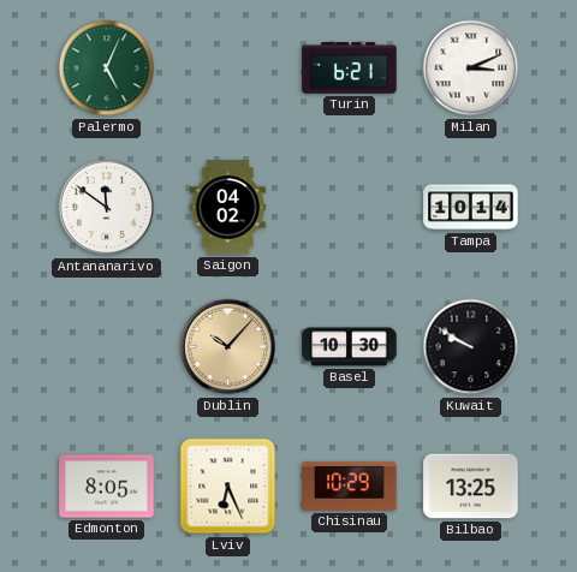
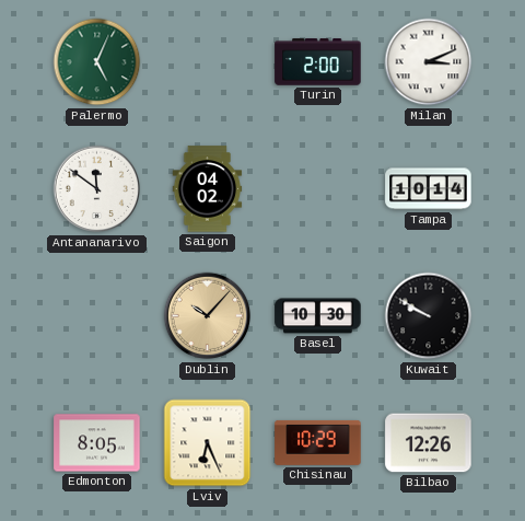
Turin: 6:21 -> 2:00
Bilbao: 13:25 -> 12:26
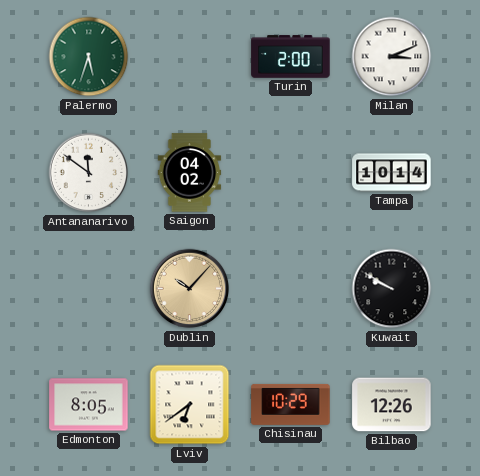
Palermo: 5:04 -> 5:33
Basel: 10:30 -> none
Lviv: 6:26 -> 6:39
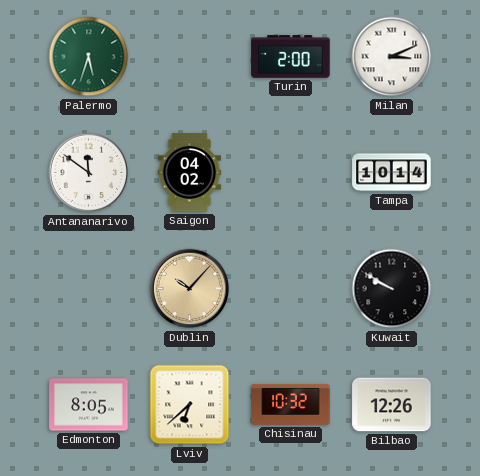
Lviv: 6:39 -> 6:38
Chisinau: 10:29 -> 10:32
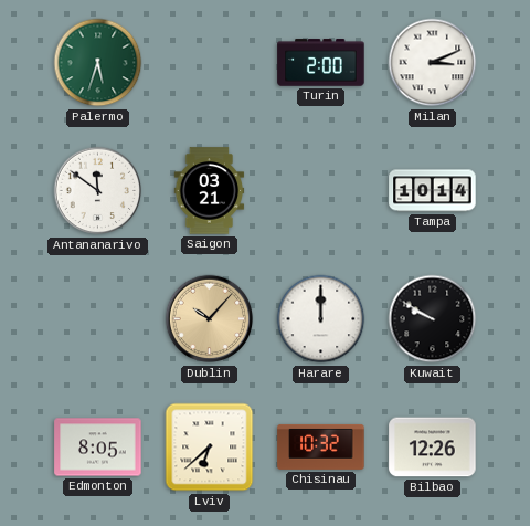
Saigon: 04:02 -> 03:21
Harare: none -> 12:00
